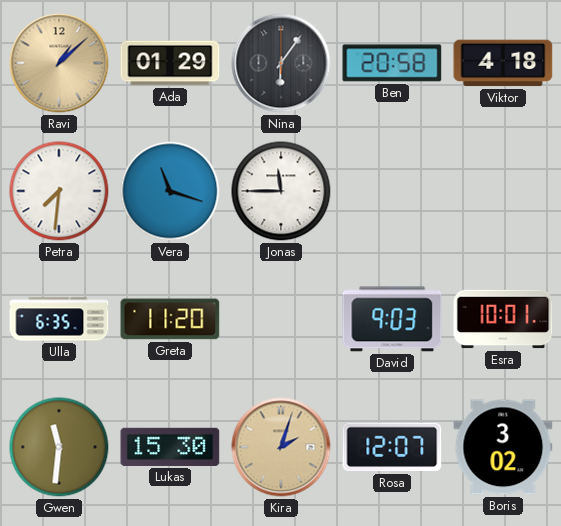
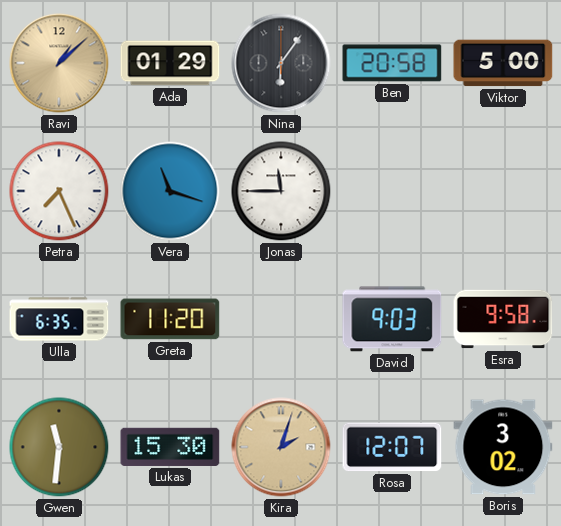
Viktor: 4:18 -> 5:00
Petra: 7:31 -> 7:26
Esra: 10:01 -> 9:58
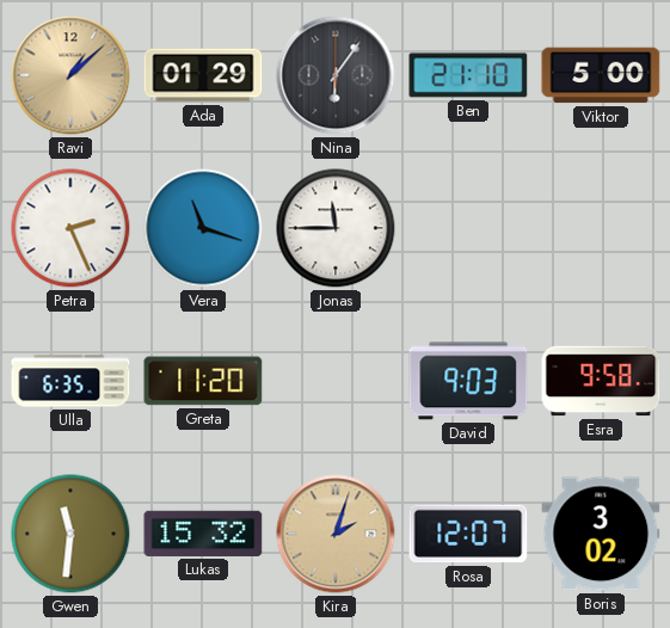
Ben: 20:58 -> 21:10
Petra: 7:26 -> 2:26
Lukas: 15:30 -> 15:32
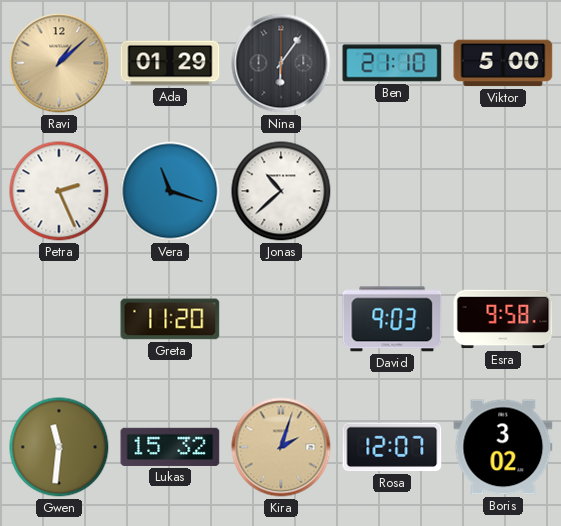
Jonas: 11:45 -> 10:38
Ulla: 6:35 -> none
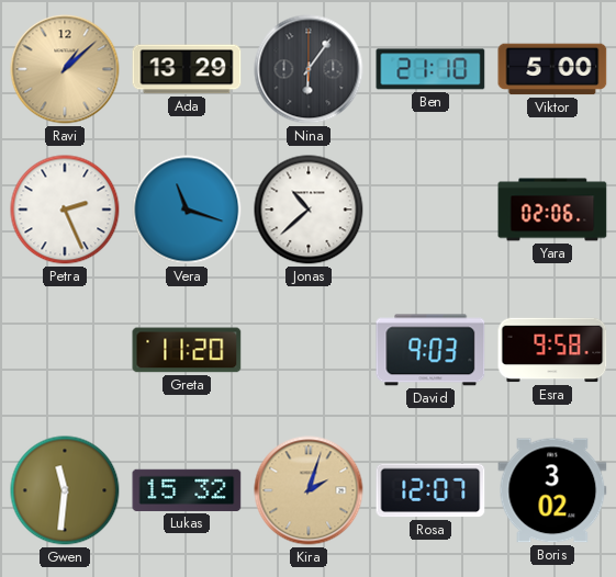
Ada: 01:29 -> 13:29
Yara: none -> 02:06
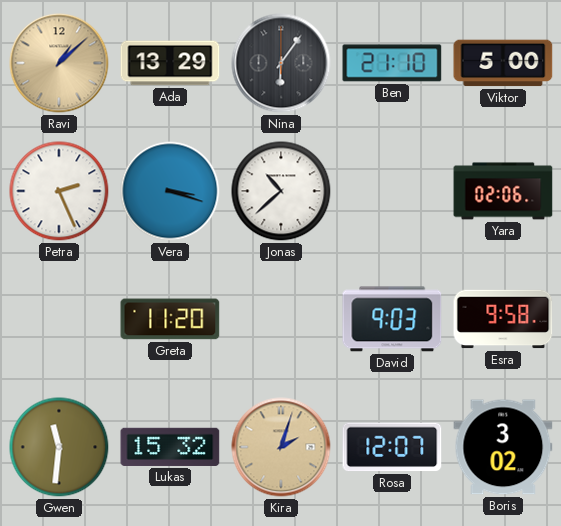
Vera: 11:18 -> 3:18
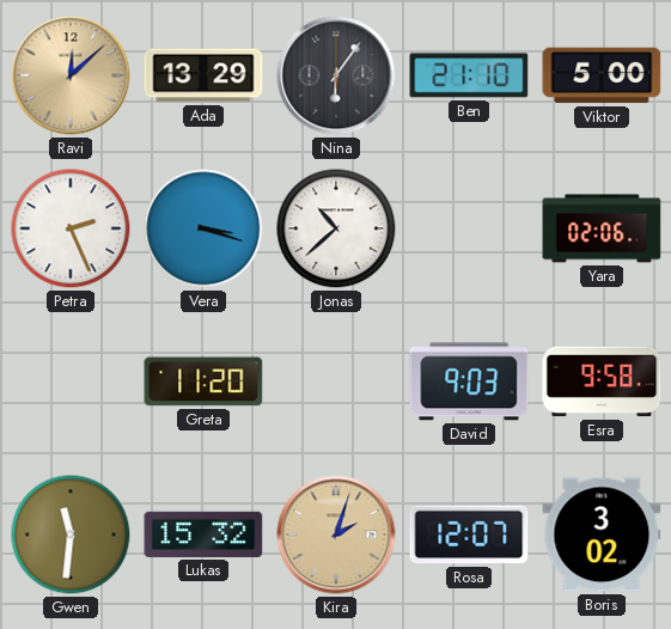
Ravi: 1:08 -> 12:08
